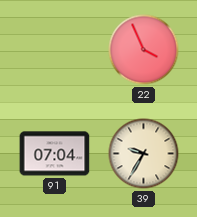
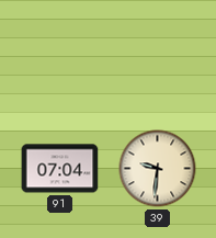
22: 3:56 -> none
39: 9:35 -> 9:31
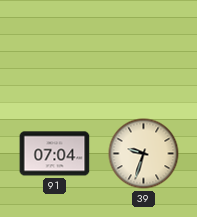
39: 9:31 -> 9:33
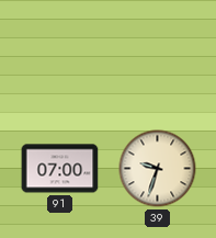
91: 07:04 -> 07:00
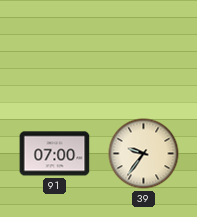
39: 9:33 -> 9:36
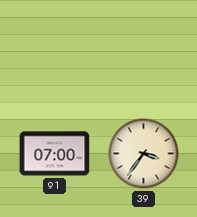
39: 9:36 -> 3:36
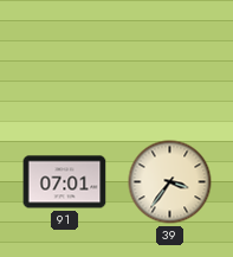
91: 07:00 -> 07:01
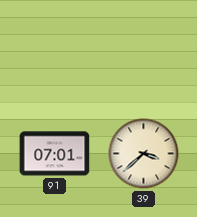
39: 3:36 -> 3:38
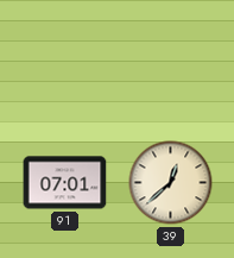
39: 3:38 -> 12:38
